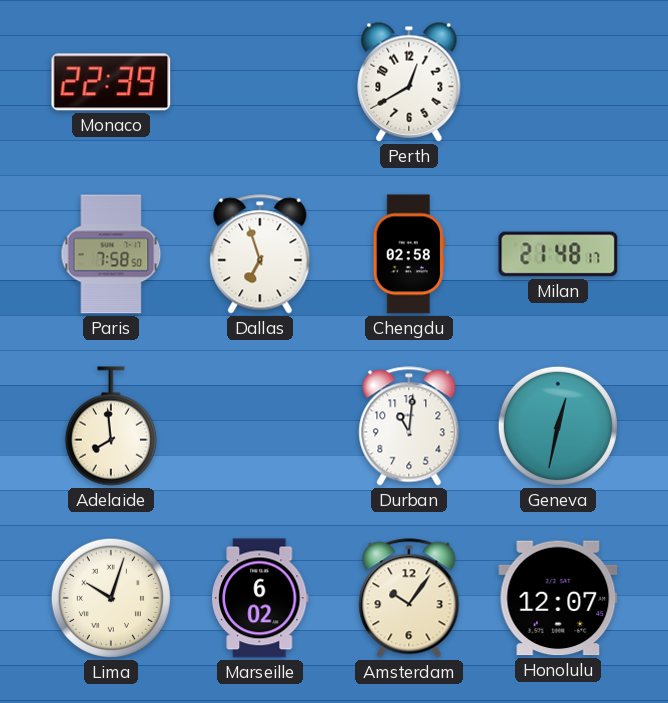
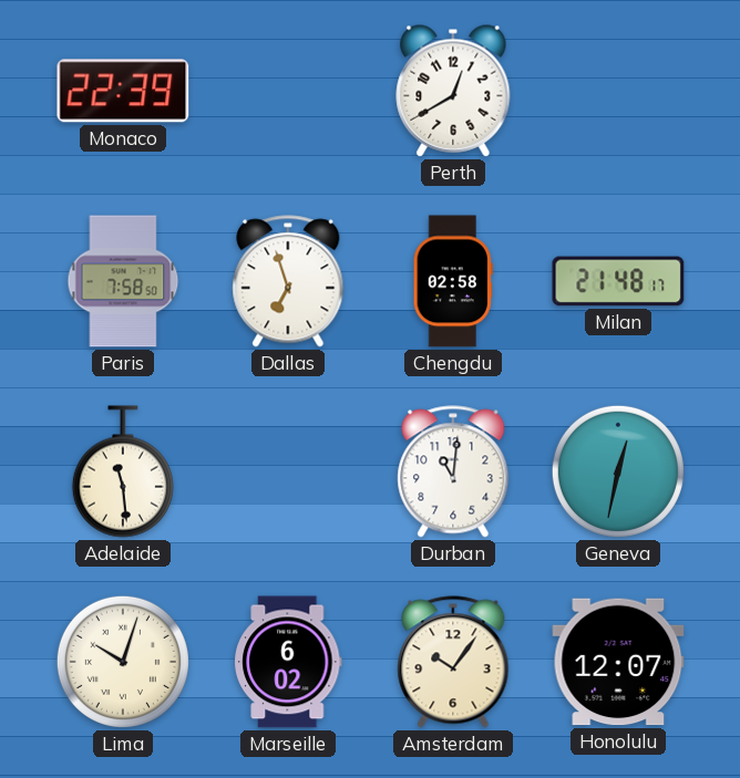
Adelaide: 7:59 -> 11:29
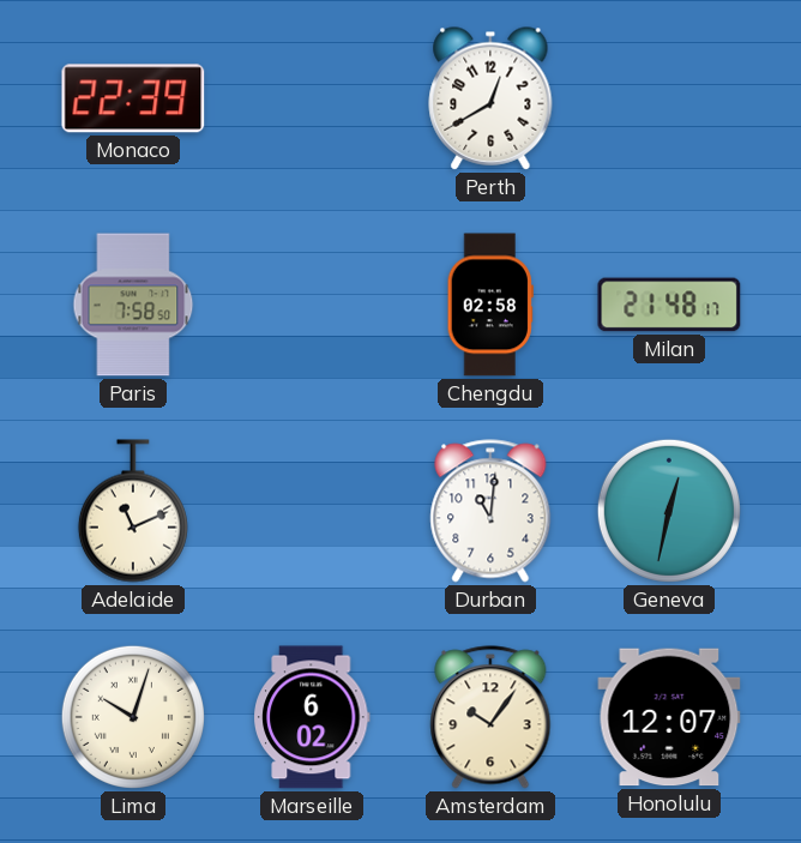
Dallas: 6:57 -> none
Adelaide: 11:29 -> 11:11
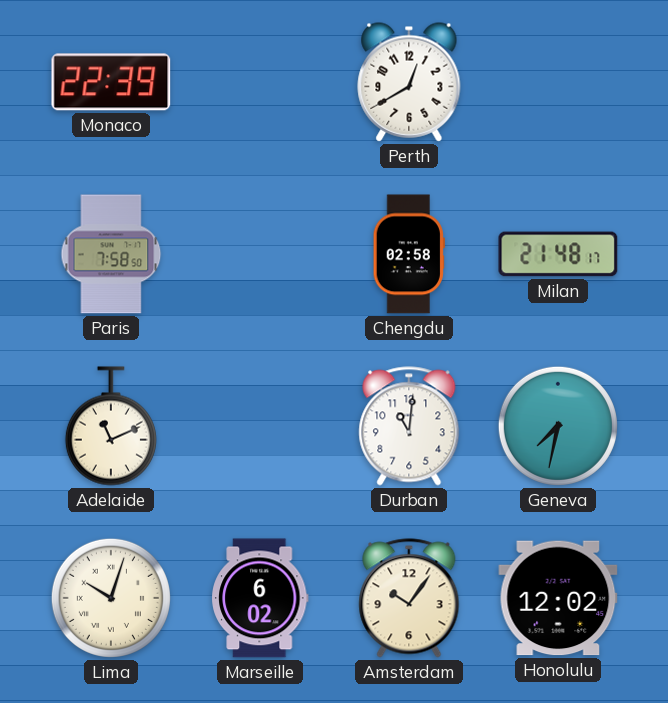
Geneva: 12:32 -> 7:32
Honolulu: 12:07 -> 12:02
